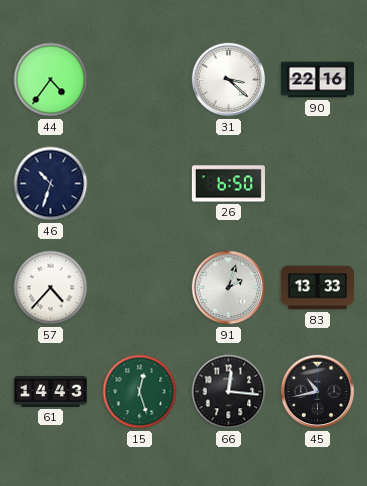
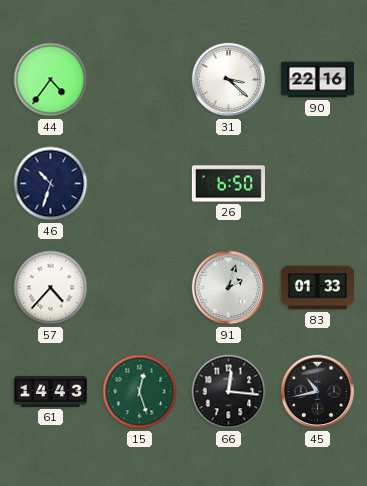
83: 13:33 -> 01:33
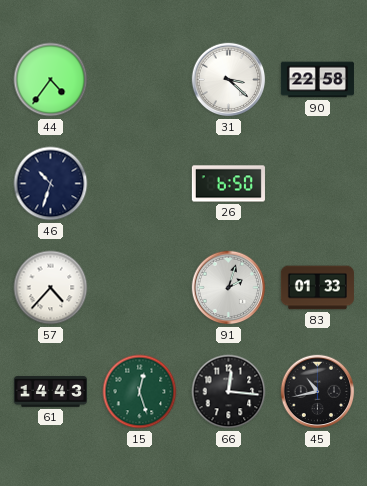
90: 22:16 -> 22:58
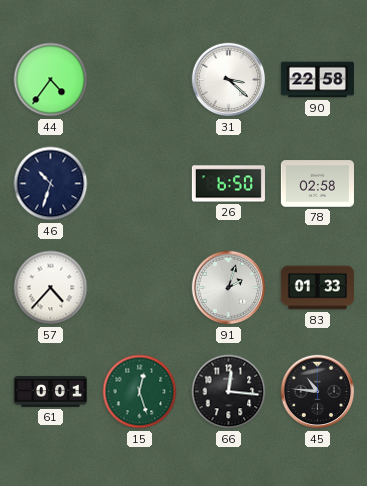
78: none -> 02:58
61: 14:43 -> 0:01
45: 10:43 -> 10:46
